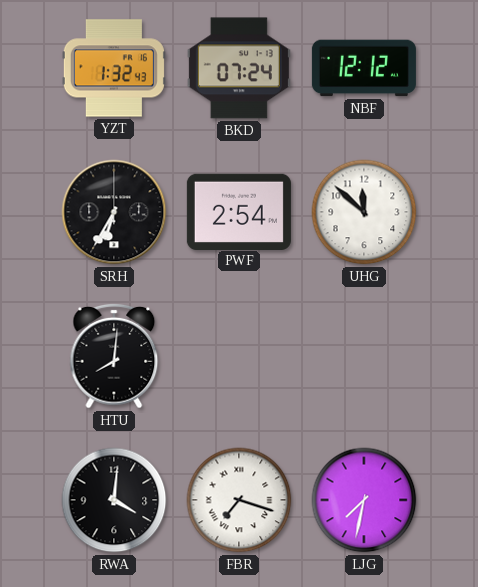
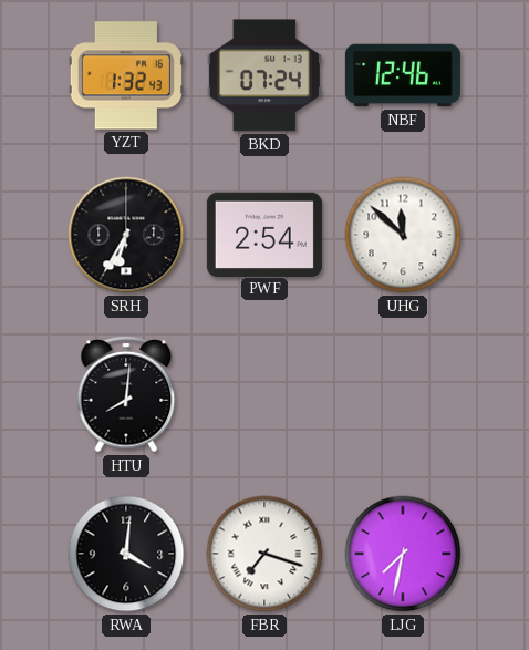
NBF: 12:12 -> 12:46
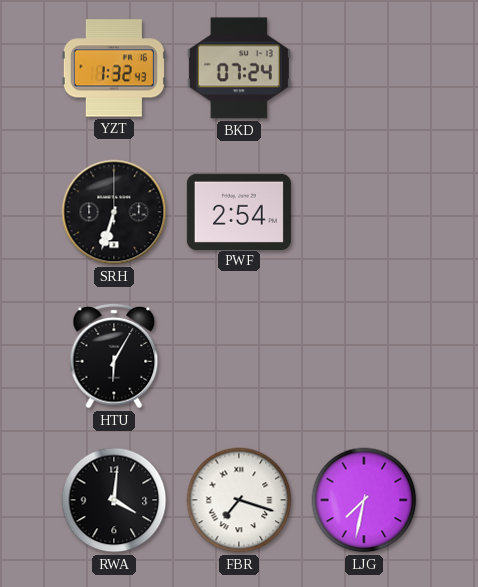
NBF: 12:46 -> none
SRH: 6:35 -> 6:33
UHG: 11:52 -> none
HTU: 8:01 -> 6:05
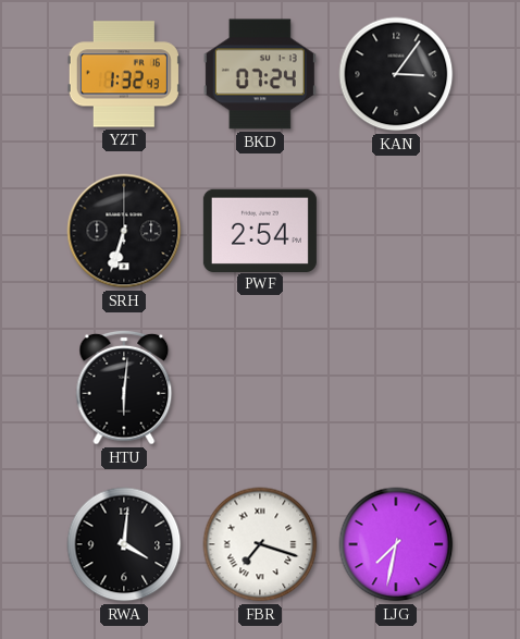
KAN: none -> 3:06
HTU: 6:05 -> 6:01
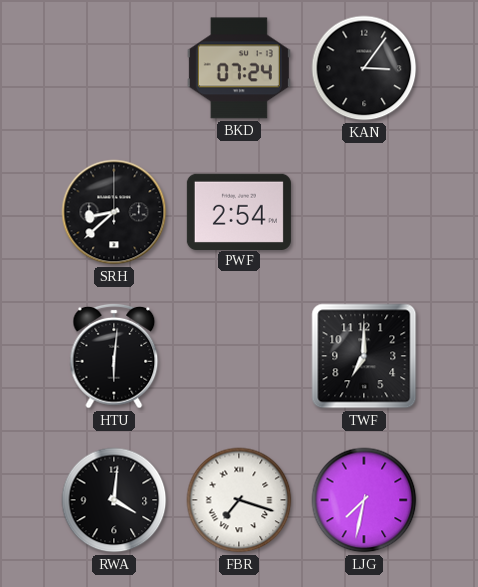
YZT: 1:32 -> none
SRH: 6:33 -> 8:38
TWF: none -> 7:00
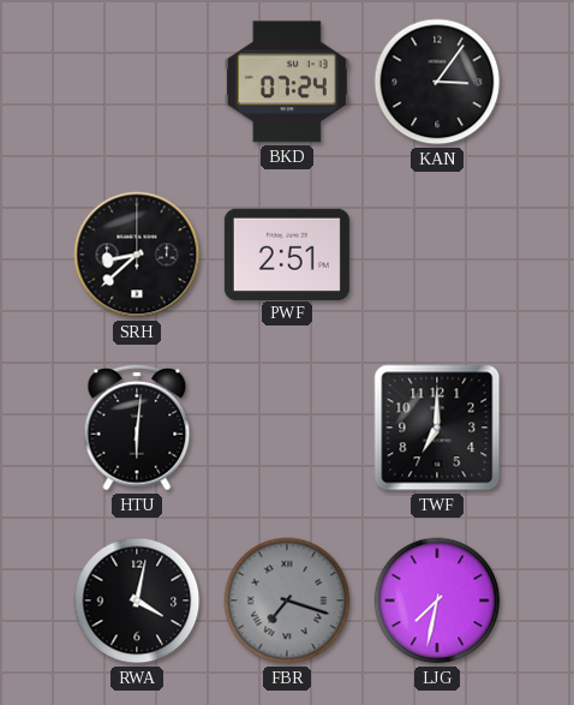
PWF: 2:54 -> 2:51
RWA: 4:01 -> 4:02
FBR dial: white -> grey
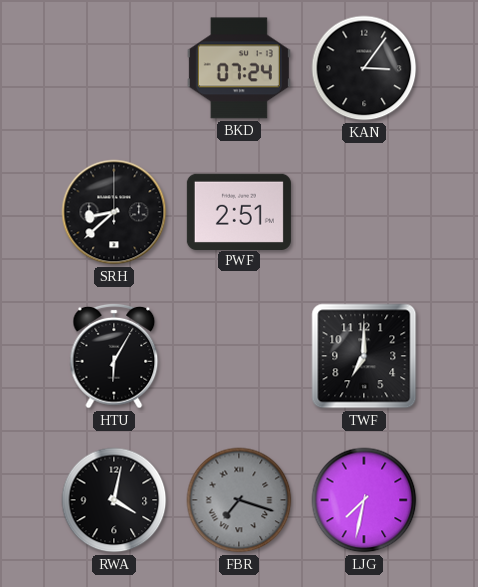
HTU: 6:01 -> 6:05
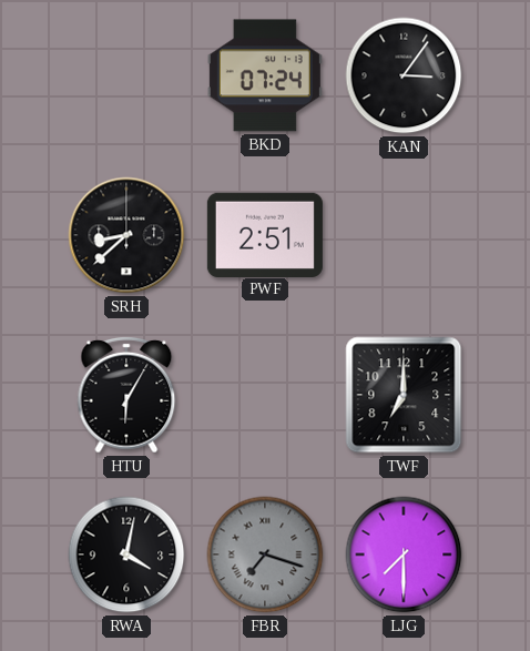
LJG: 7:32 -> 7:30
